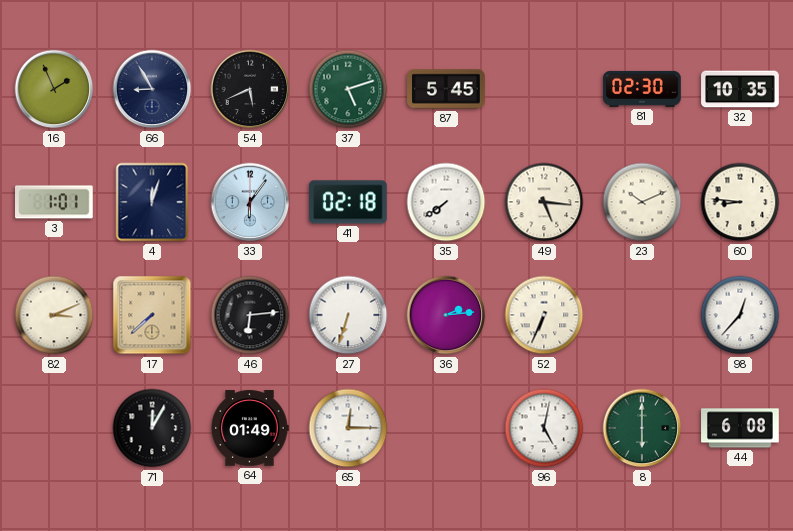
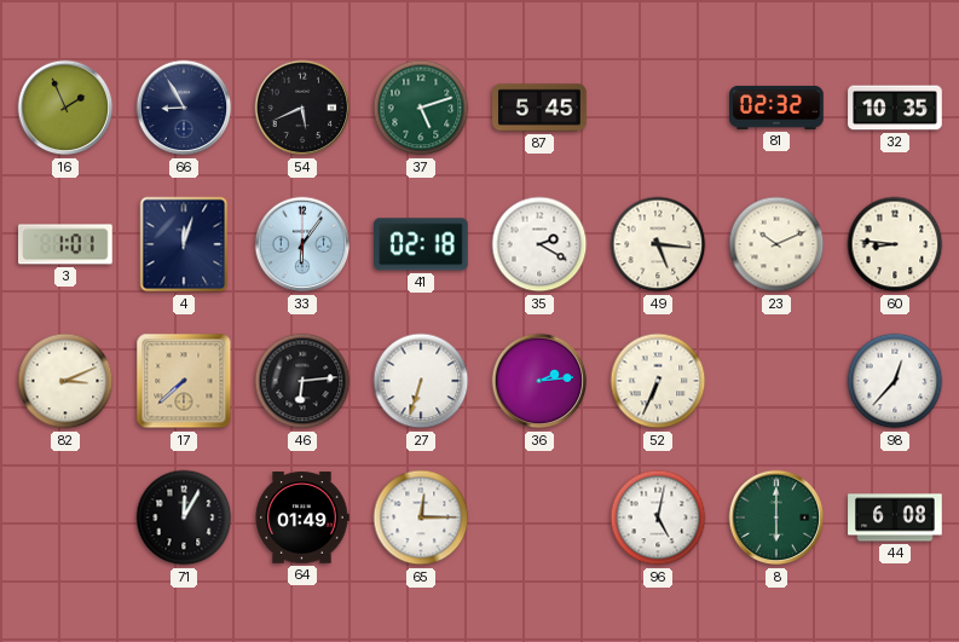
81: 02:30 -> 02:32
35: 7:39 -> 2:20
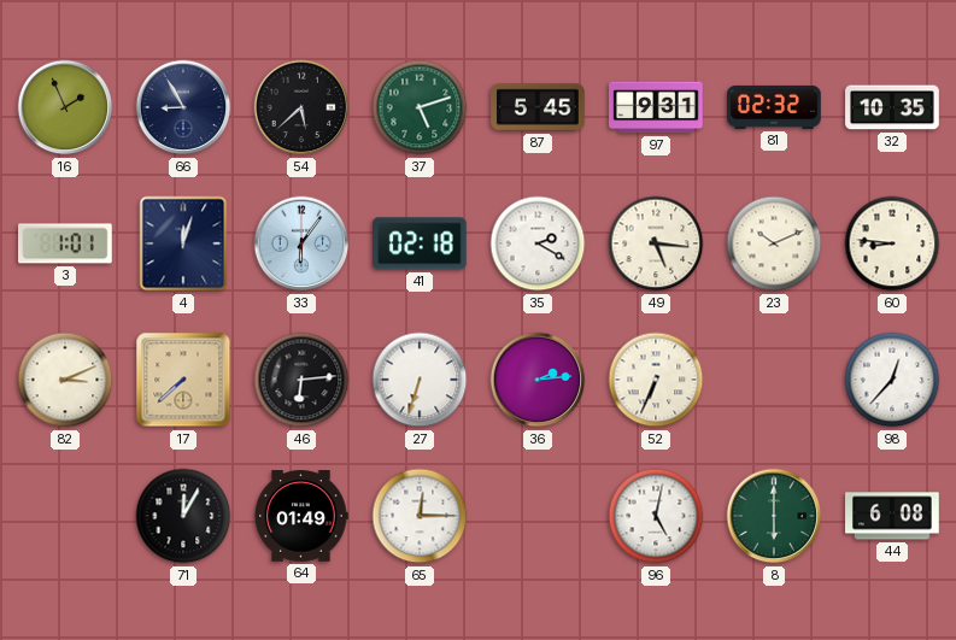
54: 5:41 -> 5:38
97: none -> 9:31
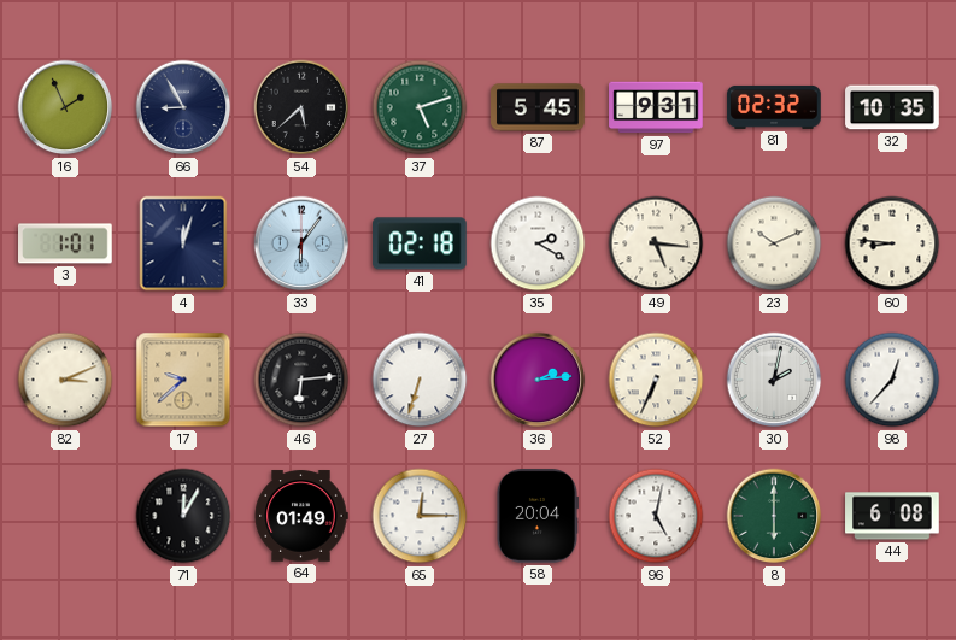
17: 7:38 -> 9:38
30: none -> 2:02
58: none -> 20:04
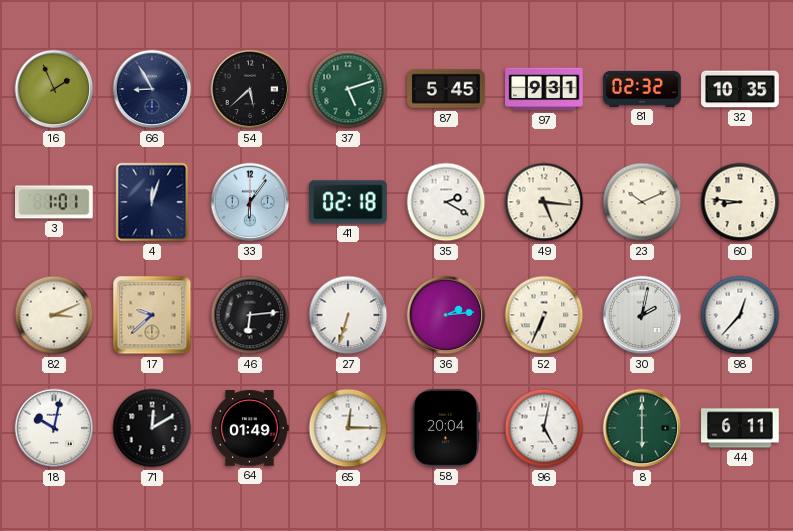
18: none -> 10:02
71: 12:05 -> 12:10
44: 6:08 -> 6:11
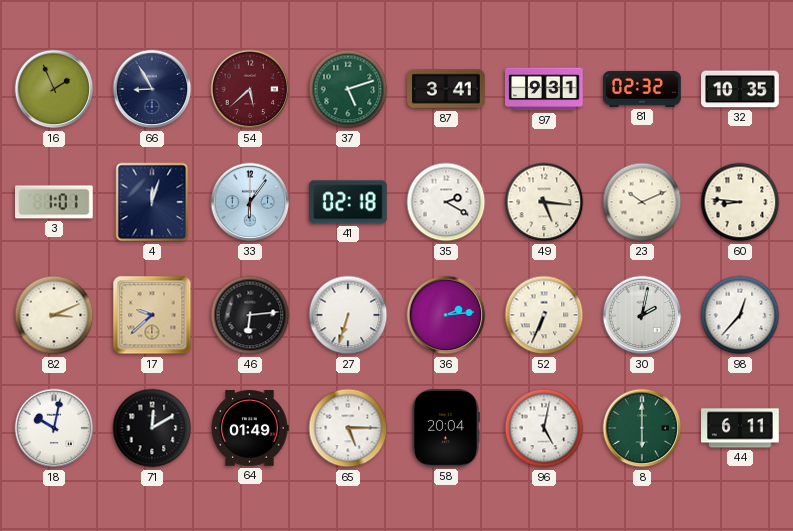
54 dial: black -> burgundy
87: 5:45 -> 3:41
65: 12:15 -> 5:15
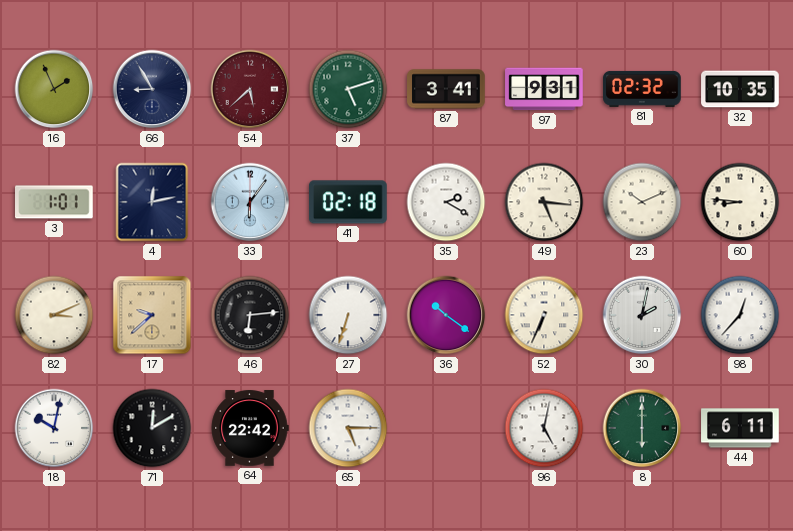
4: 12:03 -> 12:13
36: 2:14 -> 10:21
64: 01:49 -> 22:42
58: 20:04 -> none
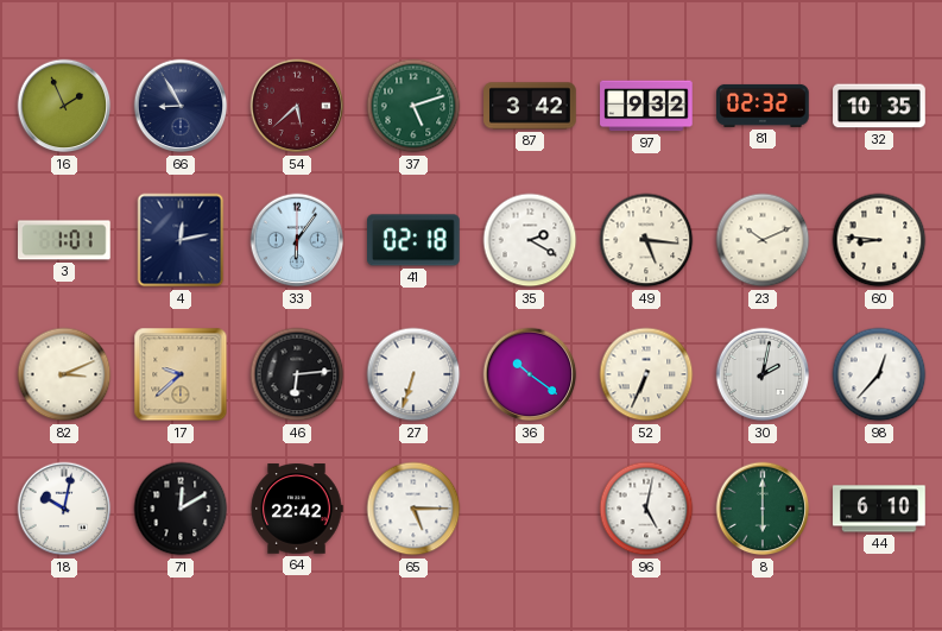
87: 3:41 -> 3:42
97: 9:31 -> 9:32
44: 6:11 -> 6:10
